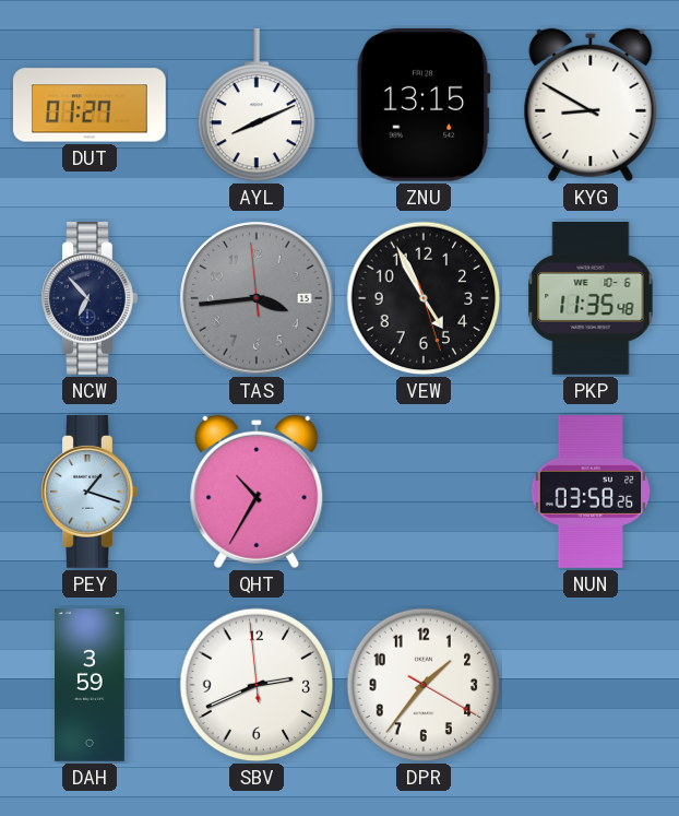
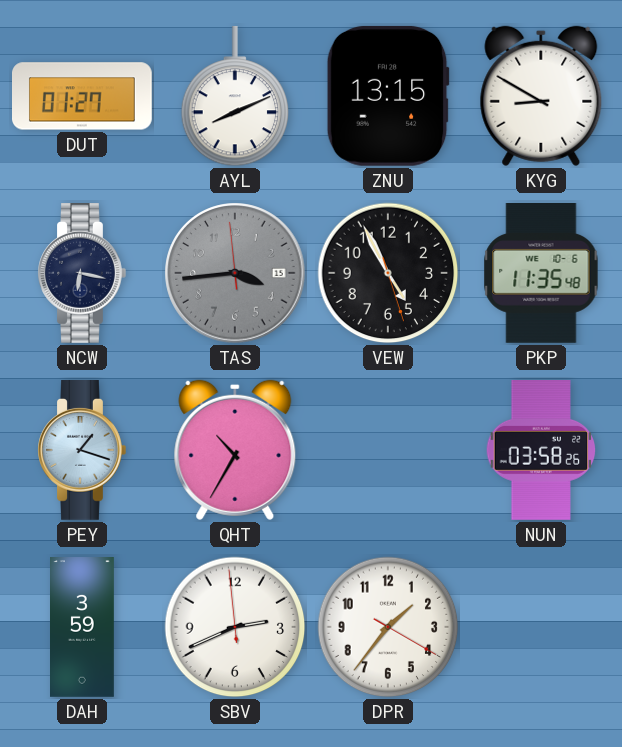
NCW: 6:53 -> 6:17
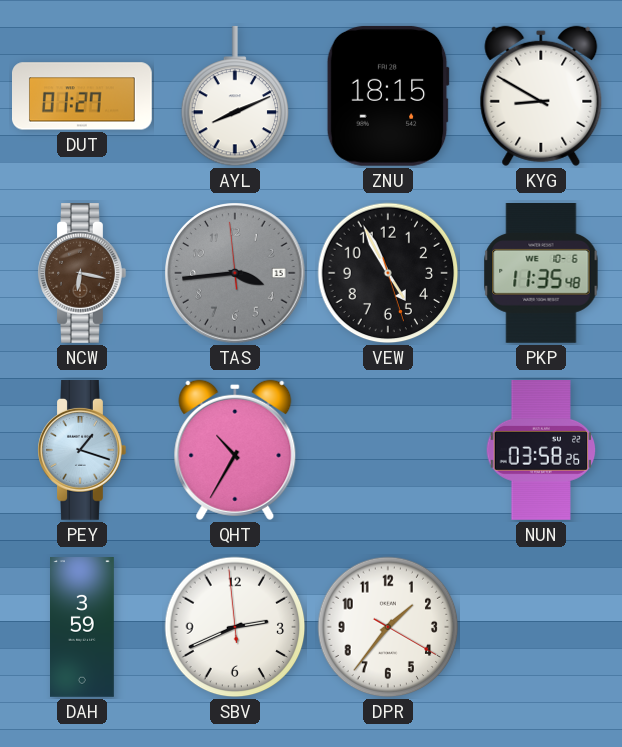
ZNU: 13:15 -> 18:15
NCW dial: navy -> brown
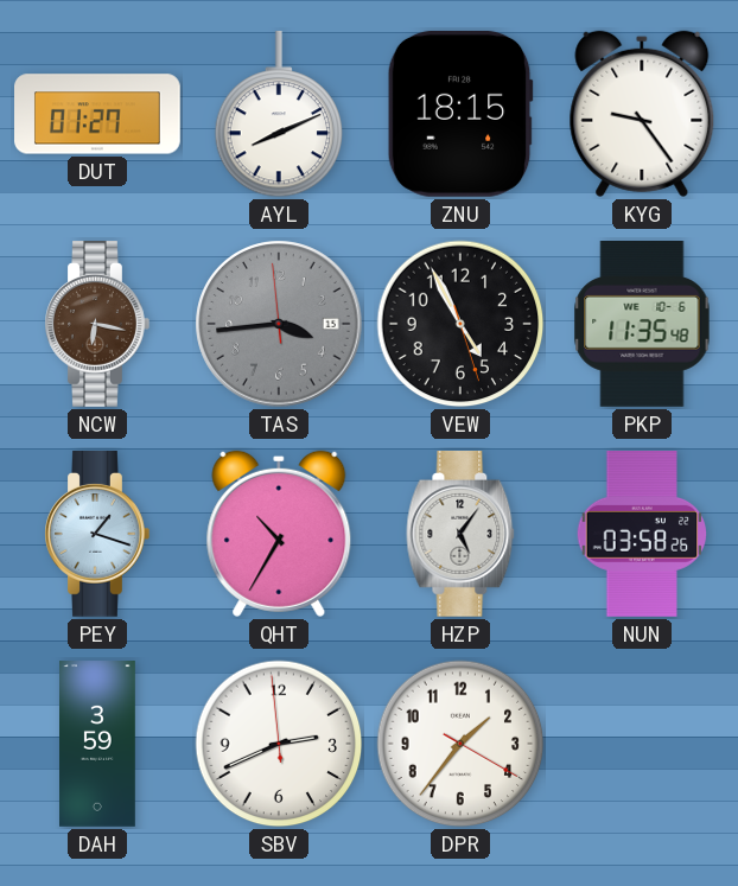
KYG: 8:50 -> 9:24
HZP: none -> 5:06
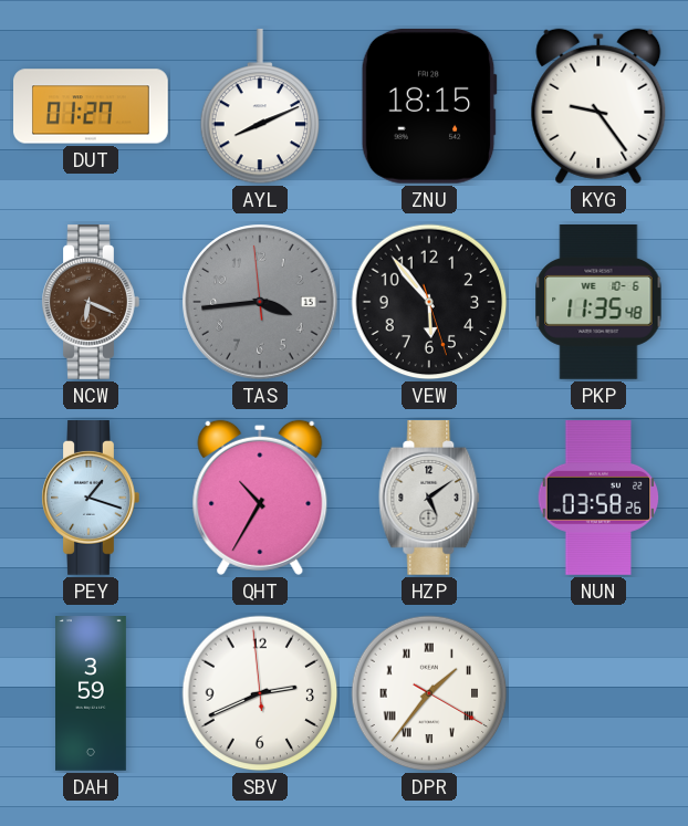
NCW: 6:17 -> 6:19
VEW: 4:55 -> 5:53
HZP: 5:06 -> 5:09
DPR numerals: Arabic -> Roman
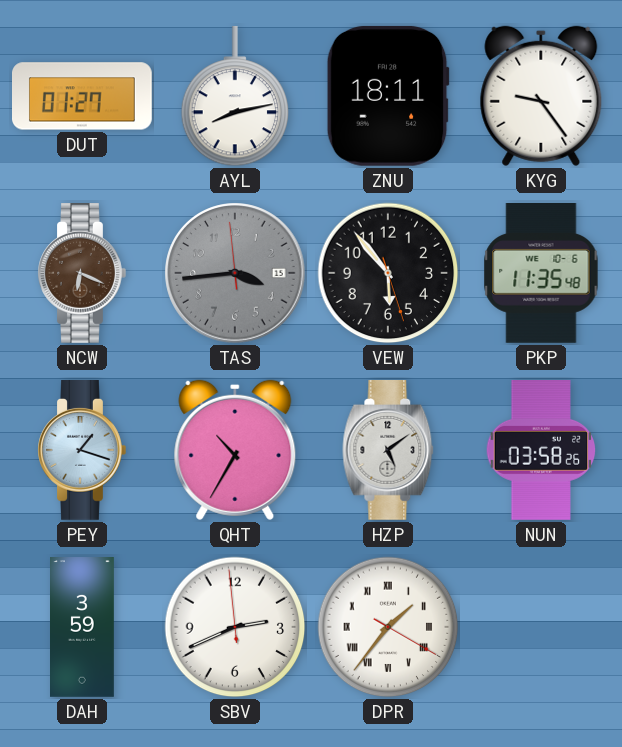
AYL: 8:11 -> 8:13
ZNU: 18:15 -> 18:11
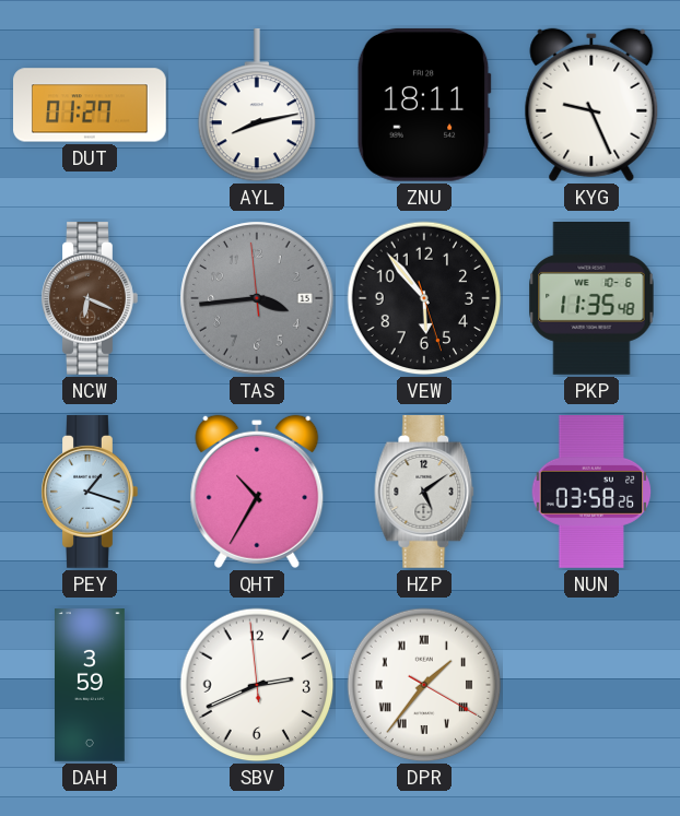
KYG: 9:24 -> 9:26
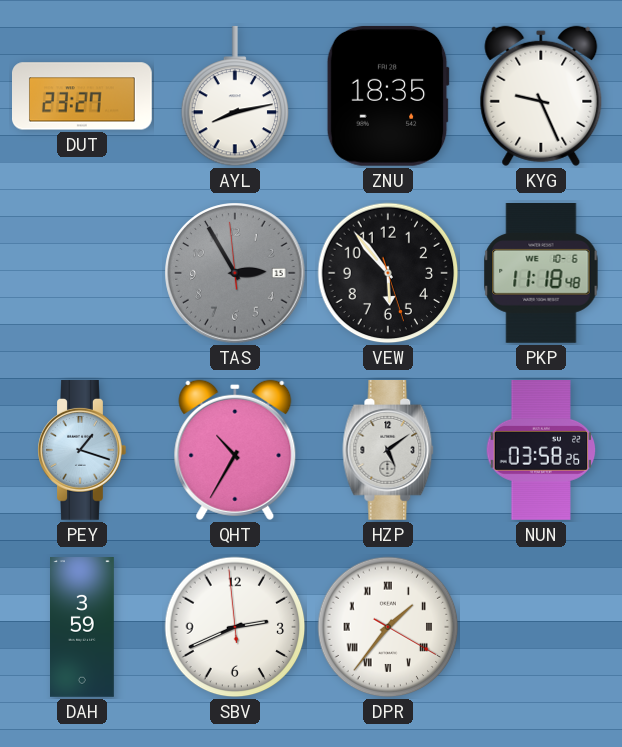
DUT: 01:27 -> 23:27
ZNU: 18:11 -> 18:35
NCW: 6:19 -> none
TAS: 3:43 -> 2:54
PKP: 11:35 -> 11:18
